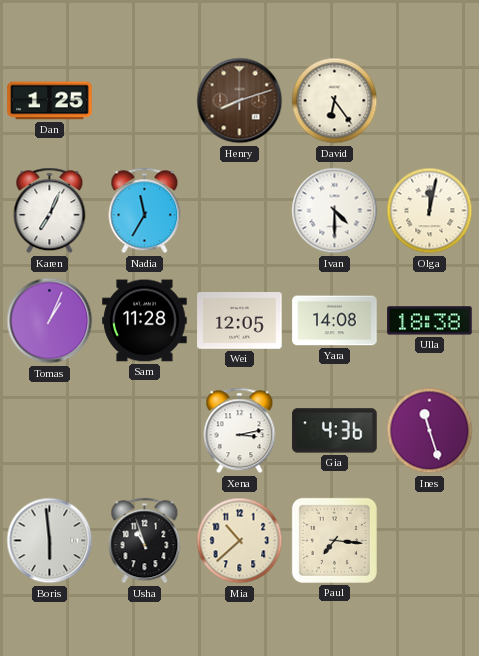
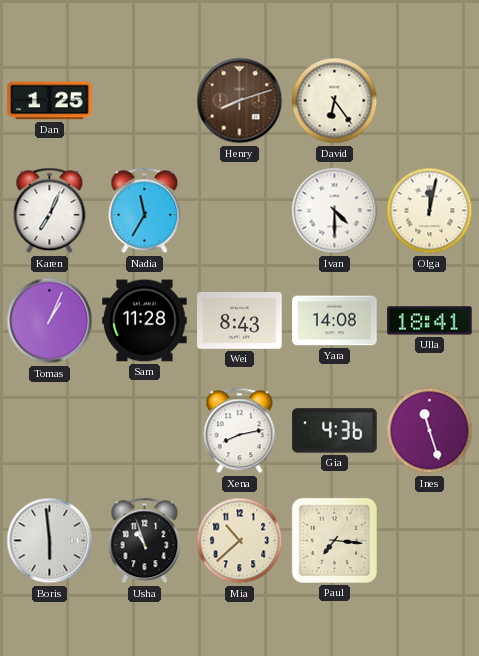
Wei: 12:05 -> 8:43
Ulla: 18:38 -> 18:41
Xena: 3:13 -> 8:13
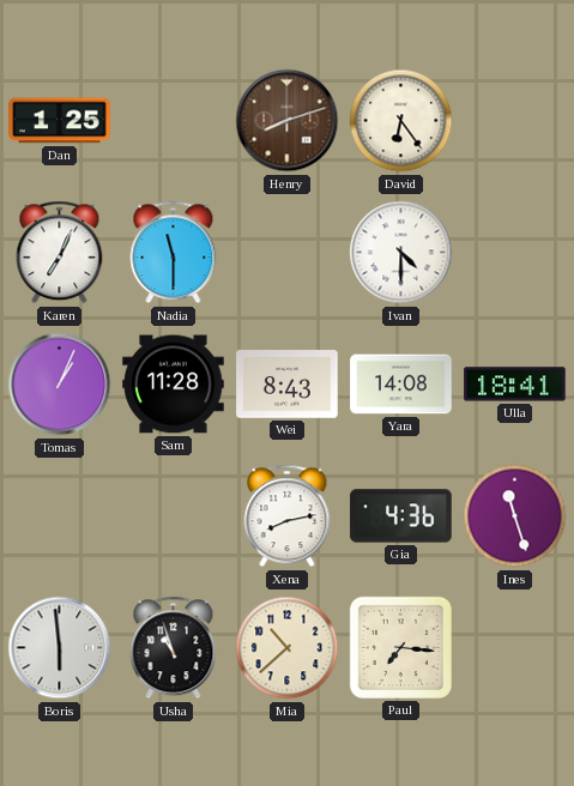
Nadia: 11:35 -> 11:30
Olga: 12:02 -> none
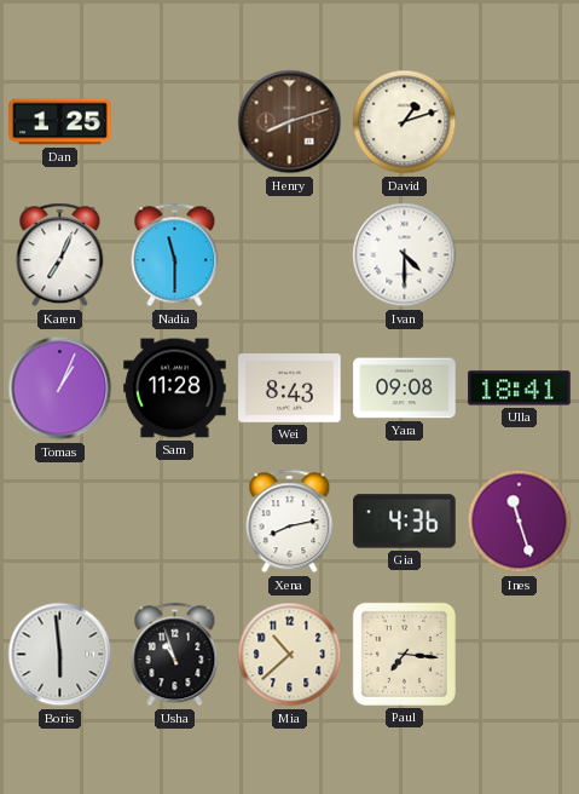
David: 6:24 -> 1:12
Yara: 14:08 -> 09:08
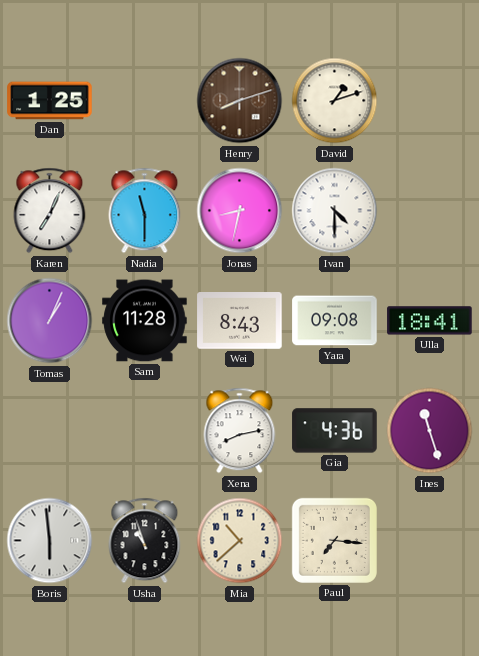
Jonas: none -> 8:32
